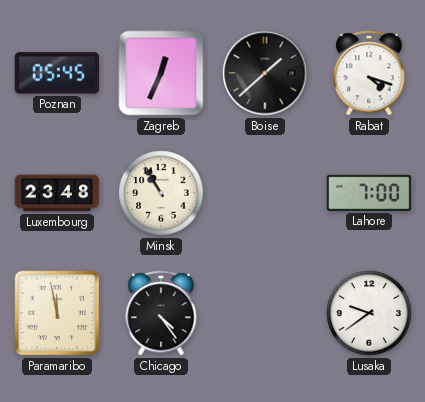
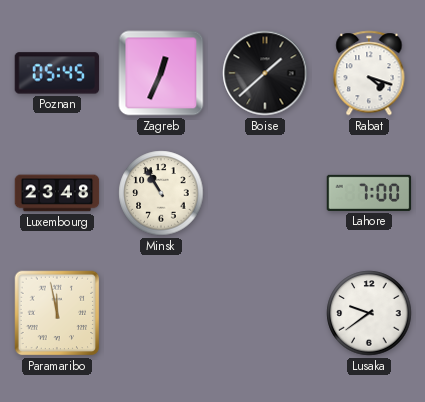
Chicago: 4:24 -> none
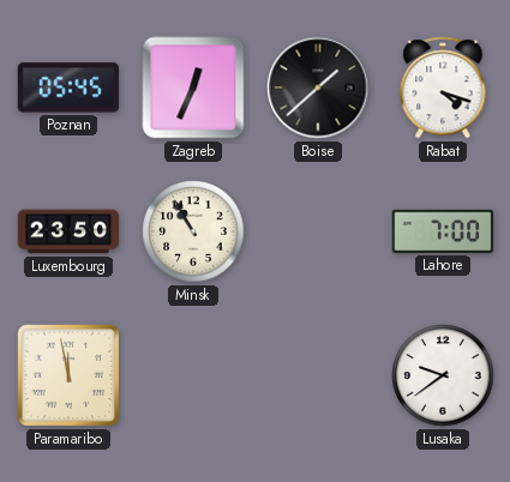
Luxembourg: 23:48 -> 23:50
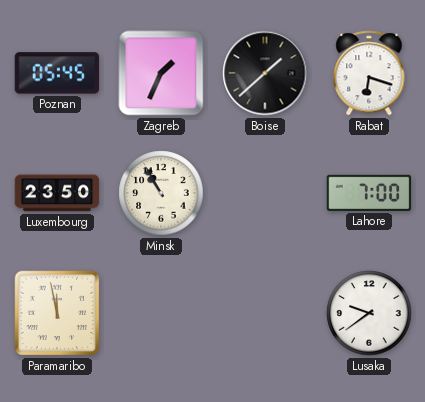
Zagreb: 12:34 -> 1:34
Rabat: 4:18 -> 6:18
